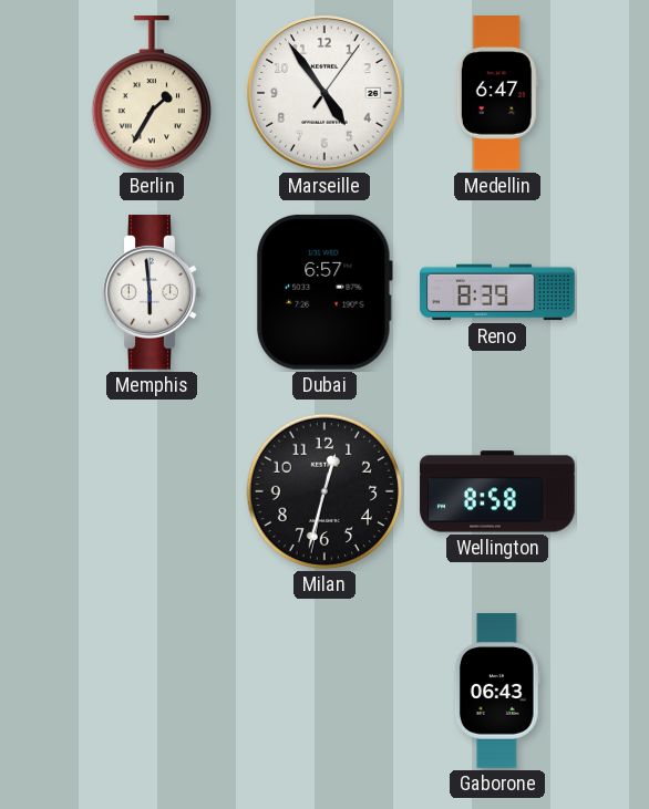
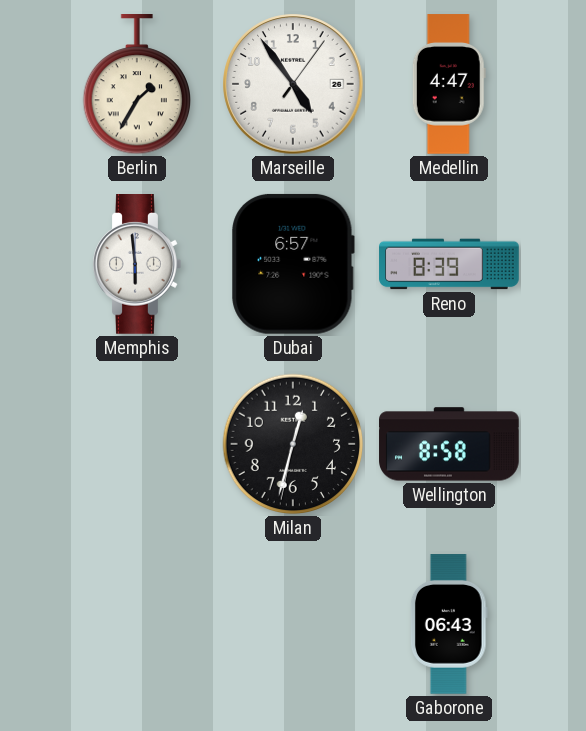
Medellin: 6:47 -> 4:47
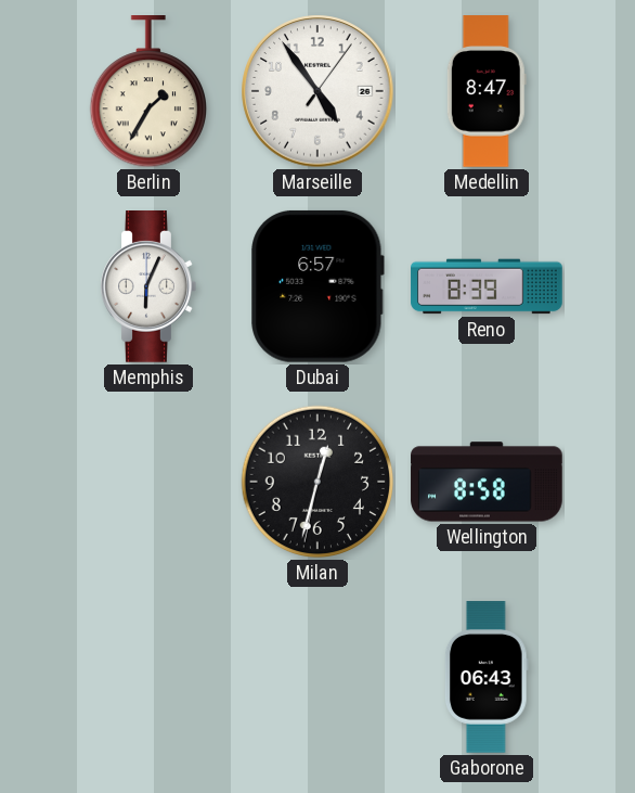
Medellin: 4:47 -> 8:47
Memphis: 5:59 -> 6:04
